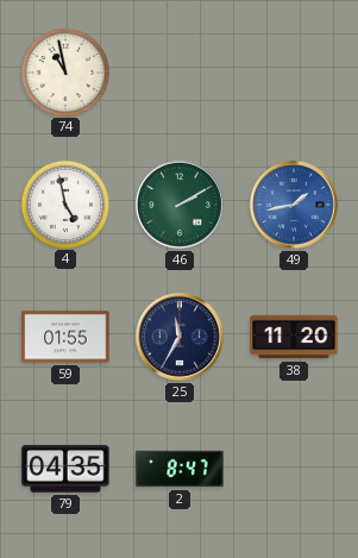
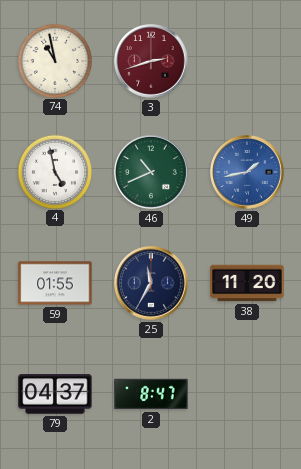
3: none -> 2:42
46: 2:10 -> 10:41
79: 04:35 -> 04:37
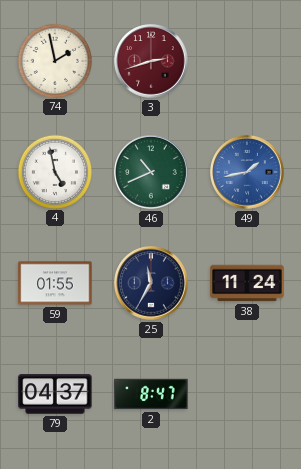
74: 10:58 -> 1:58
38: 11:20 -> 11:24
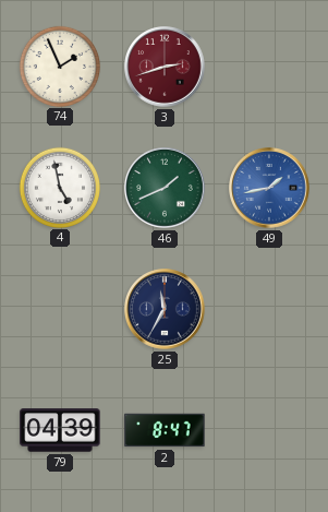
74: 1:58 -> 1:56
46: 10:41 -> 1:41
59: 01:55 -> none
38: 11:24 -> none
79: 04:37 -> 04:39
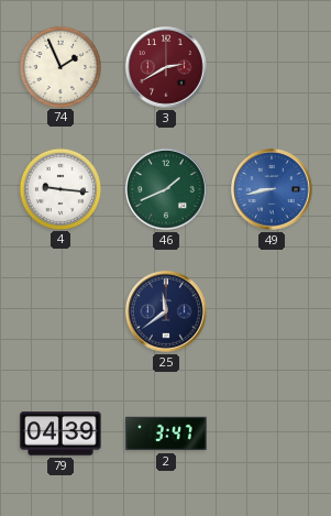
3: 2:42 -> 2:40
4: 4:58 -> 9:16
49: 1:43 -> 8:43
25: 11:35 -> 11:39
2: 8:47 -> 3:47
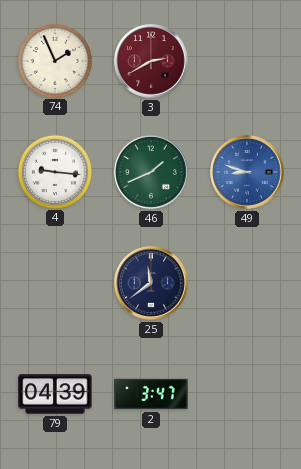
49: 8:43 -> 8:48
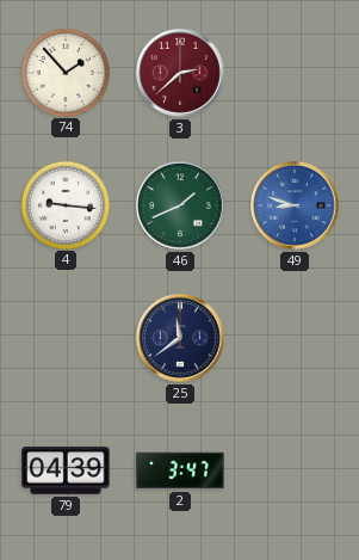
74: 1:56 -> 1:53
3: 2:40 -> 2:38
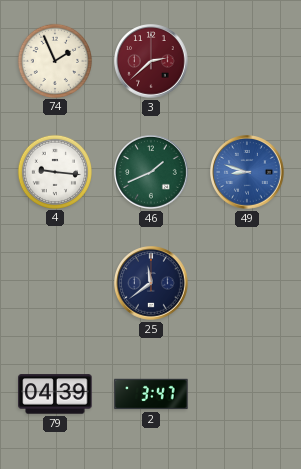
74: 1:53 -> 1:56
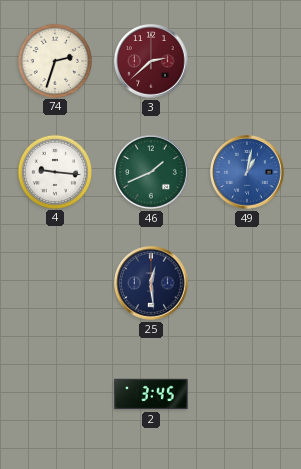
74: 1:56 -> 2:33
49: 8:48 -> 1:02
25: 11:39 -> 12:29
79: 04:39 -> none
2: 3:47 -> 3:45
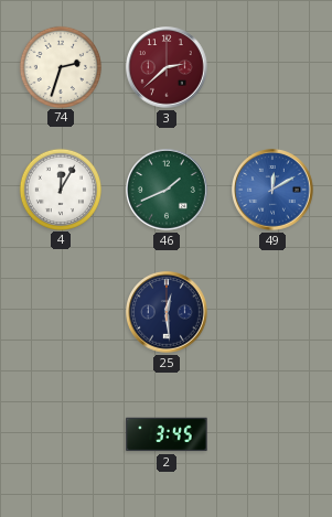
4: 9:16 -> 12:05
49: 1:02 -> 12:10
